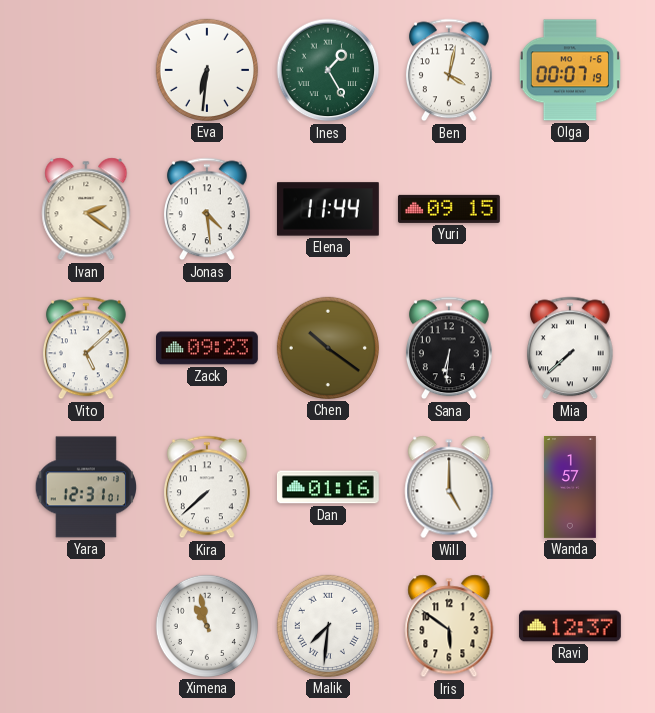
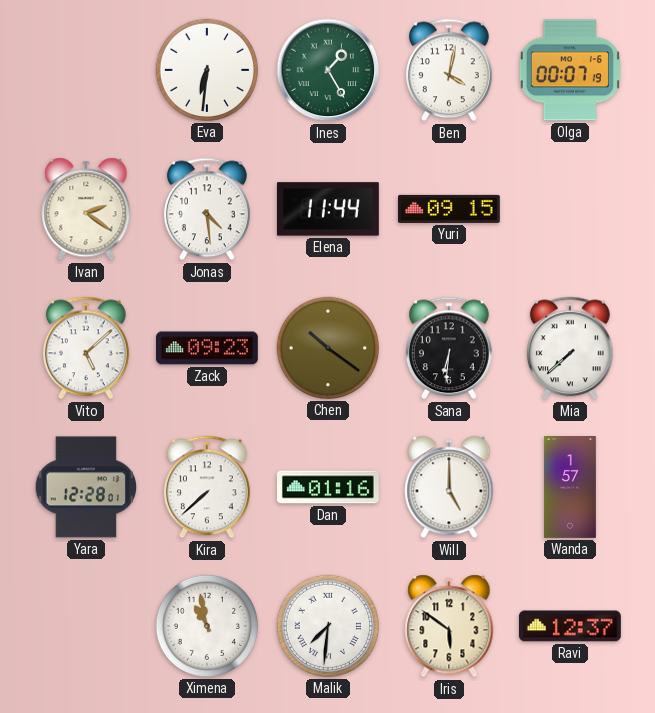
Yara: 12:31 -> 12:28
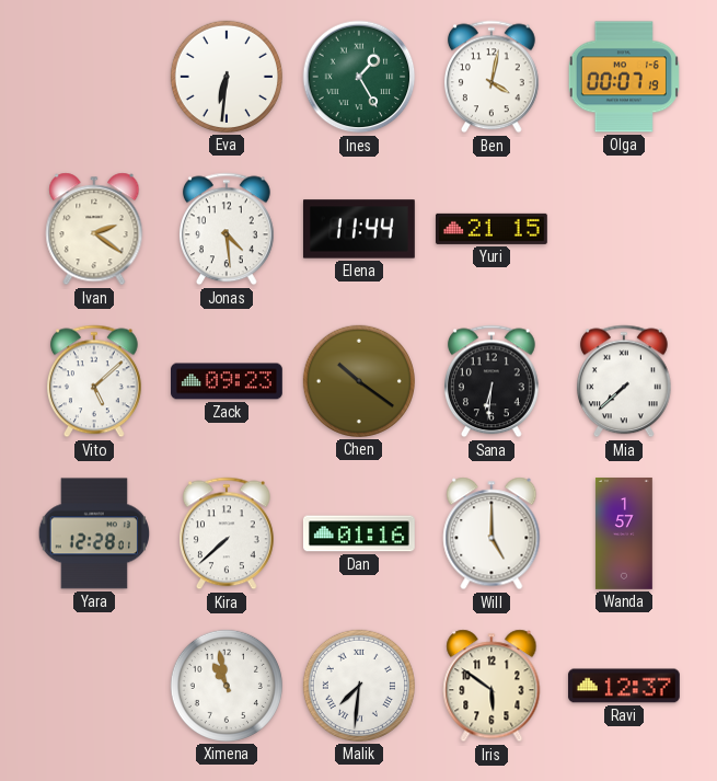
Yuri: 09:15 -> 21:15
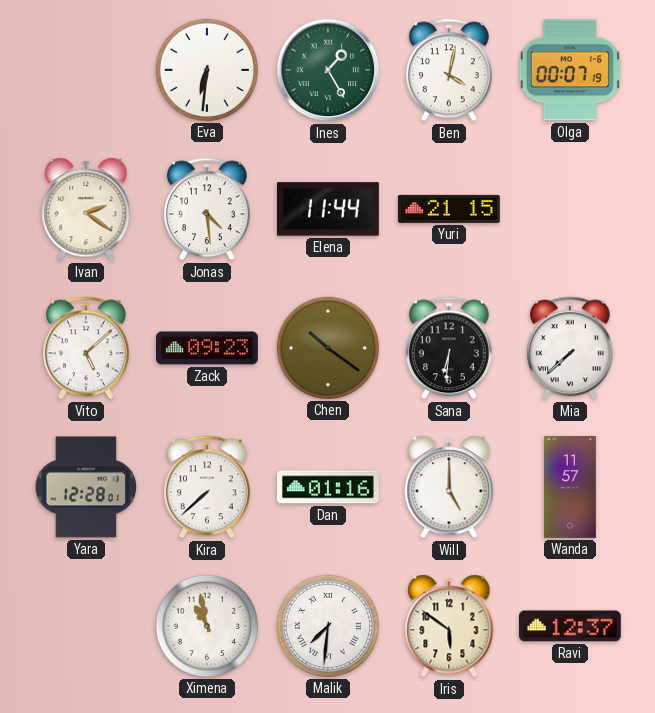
Wanda: 1:57 -> 11:57
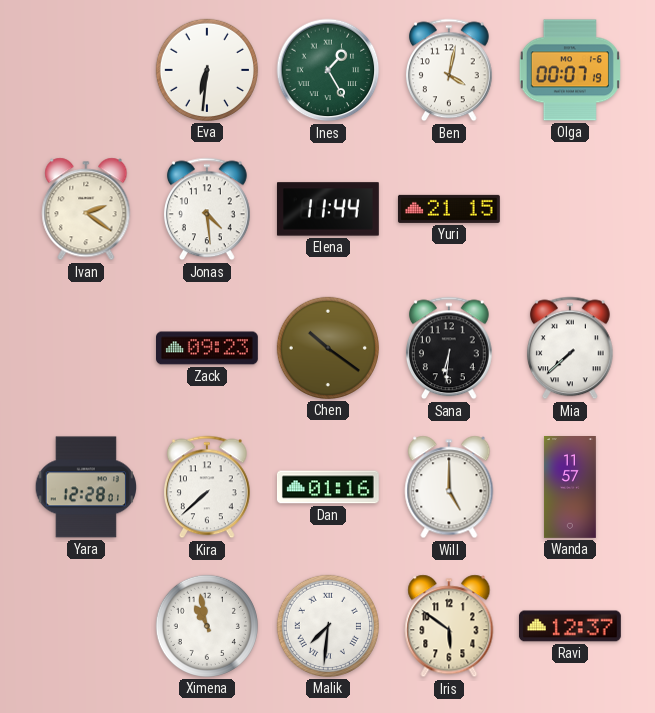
Vito: 5:08 -> none
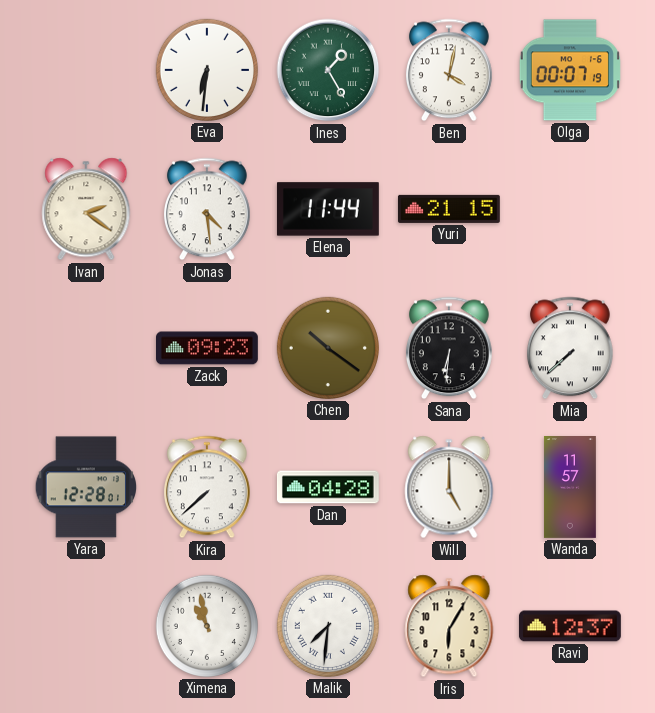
Dan: 01:16 -> 04:28
Iris: 5:51 -> 6:05
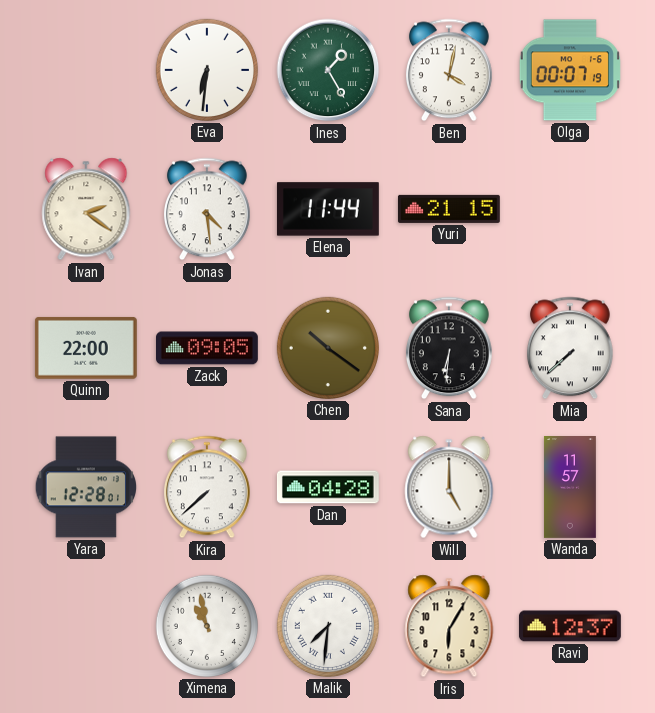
Quinn: none -> 22:00
Zack: 09:23 -> 09:05
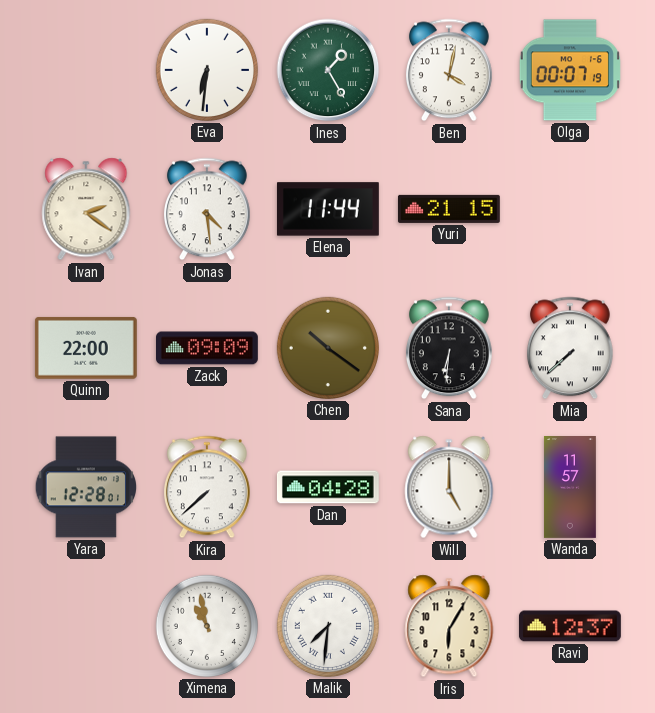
Zack: 09:05 -> 09:09
